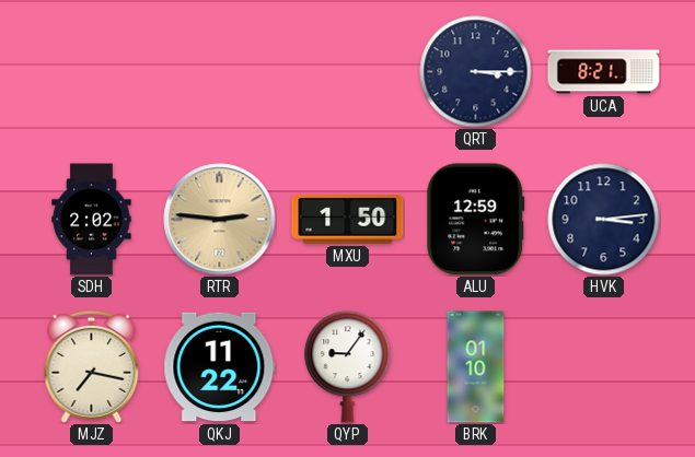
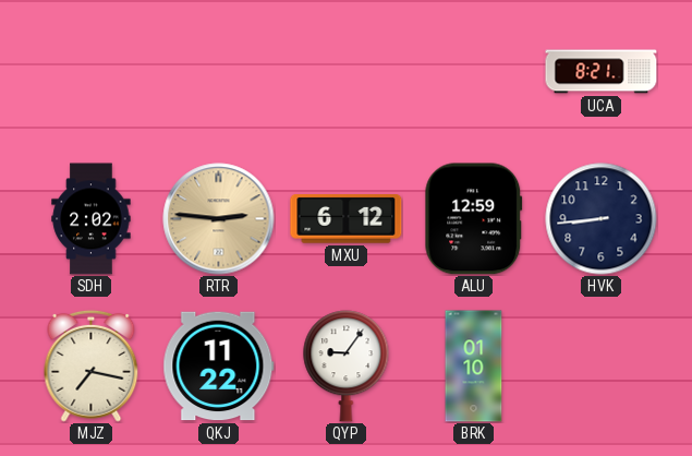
QRT: 3:15 -> none
MXU: 1:50 -> 6:12
HVK: 3:14 -> 8:44
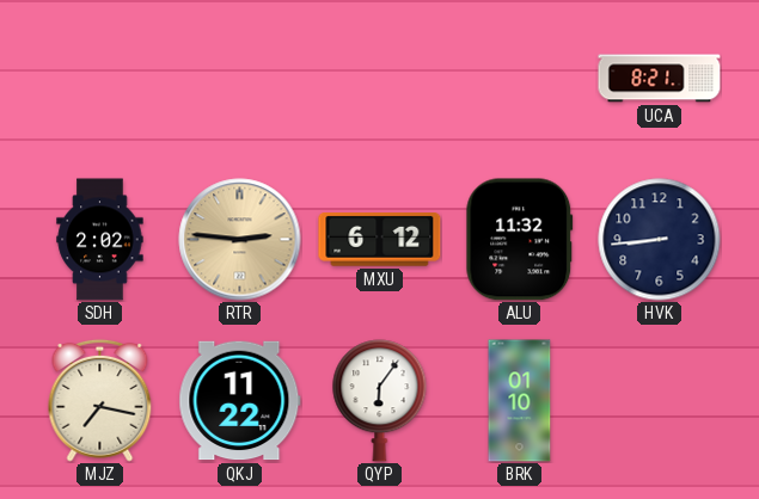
ALU: 12:59 -> 11:32
QYP: 9:06 -> 6:06
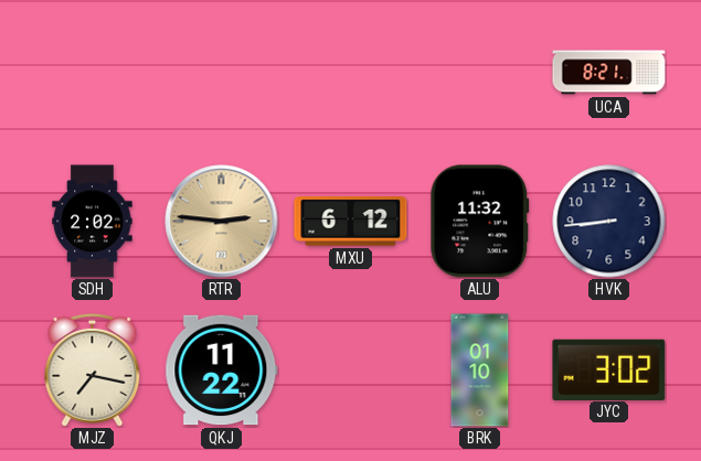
QYP: 6:06 -> none
JYC: none -> 3:02
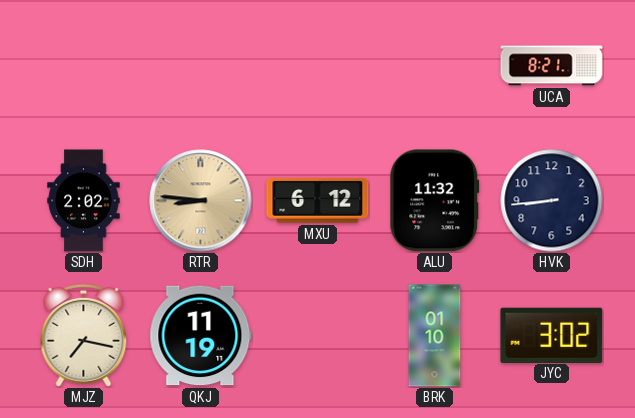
RTR: 2:46 -> 8:46
QKJ: 11:22 -> 11:19
